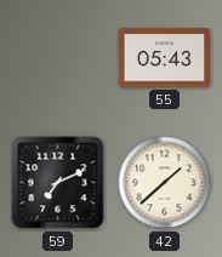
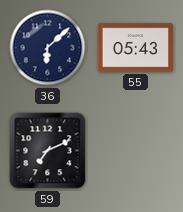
36: none -> 6:08
42: 1:38 -> none
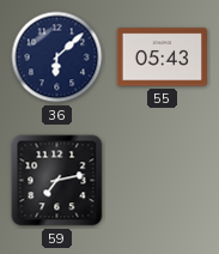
59: 7:11 -> 7:13
